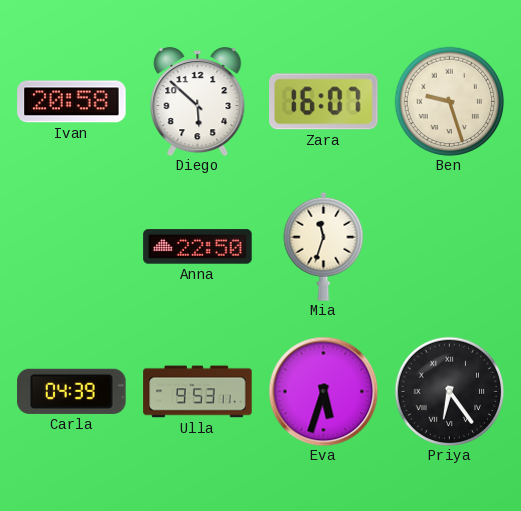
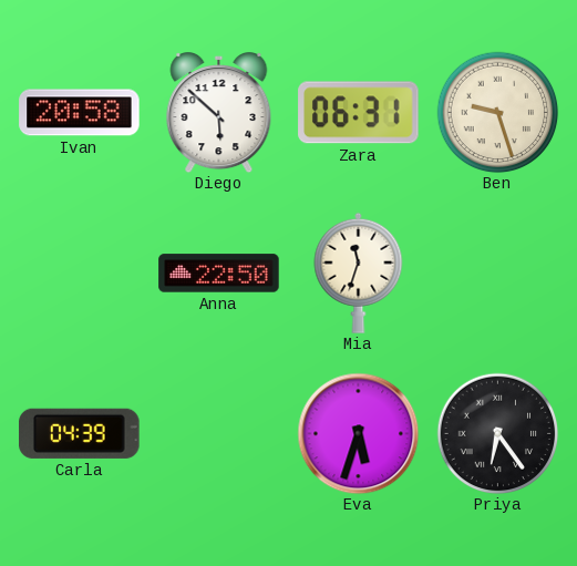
Zara: 16:07 -> 06:31
Ulla: 9:53 -> none
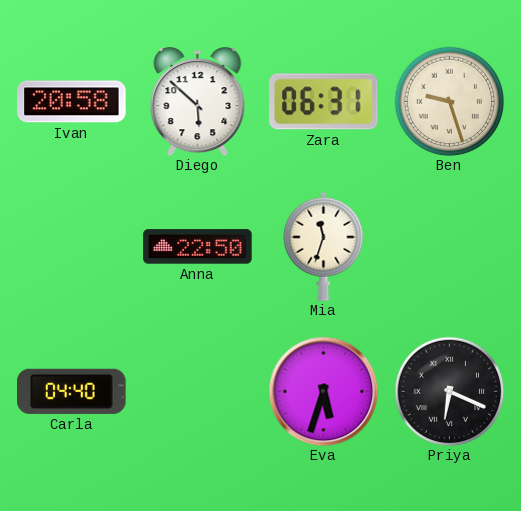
Carla: 04:39 -> 04:40
Priya: 6:24 -> 6:19
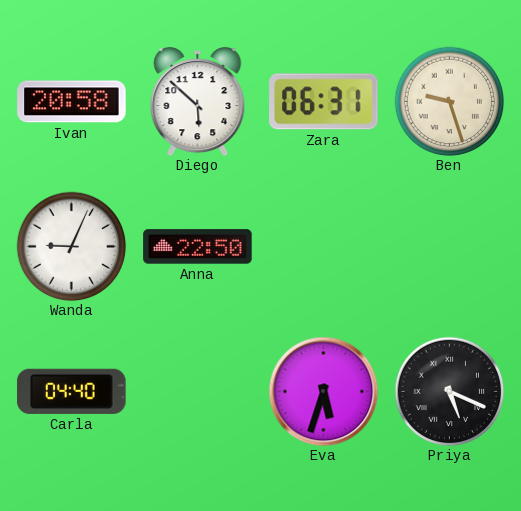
Wanda: none -> 9:04
Mia: 11:33 -> none
Priya: 6:19 -> 5:19
